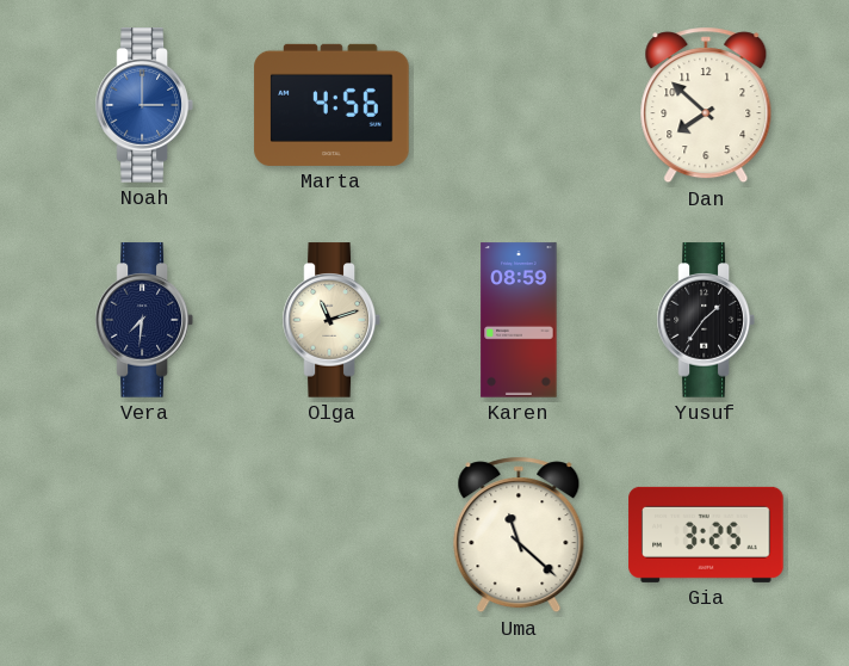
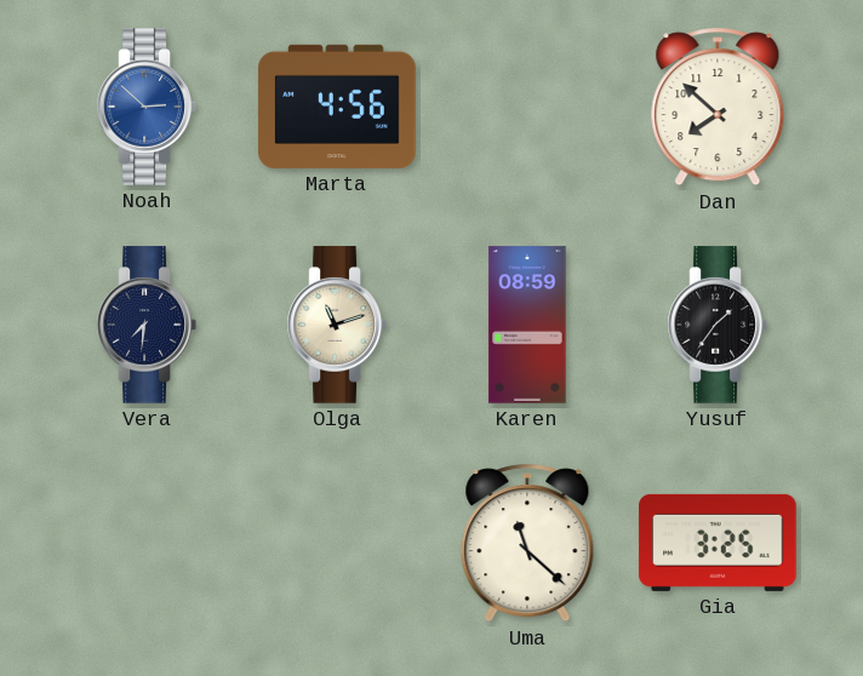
Noah: 3:00 -> 2:52
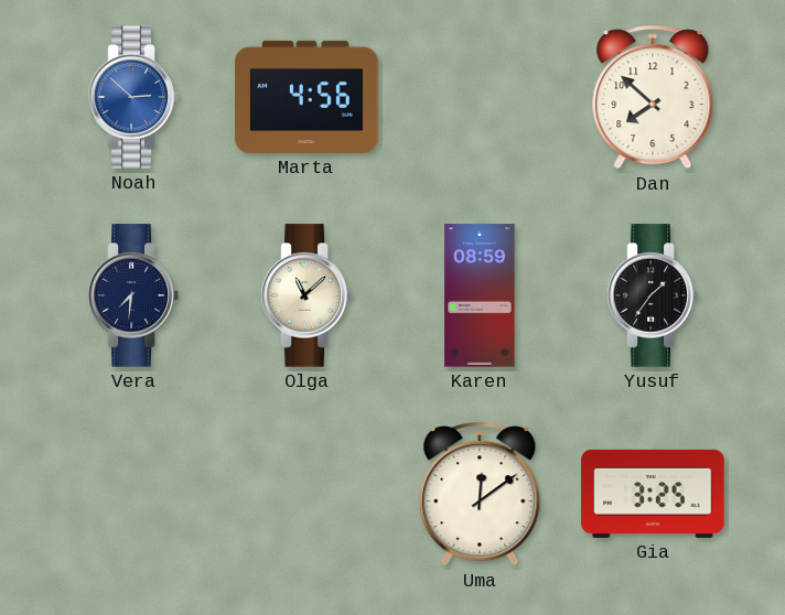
Olga: 11:12 -> 11:08
Uma: 11:22 -> 12:09
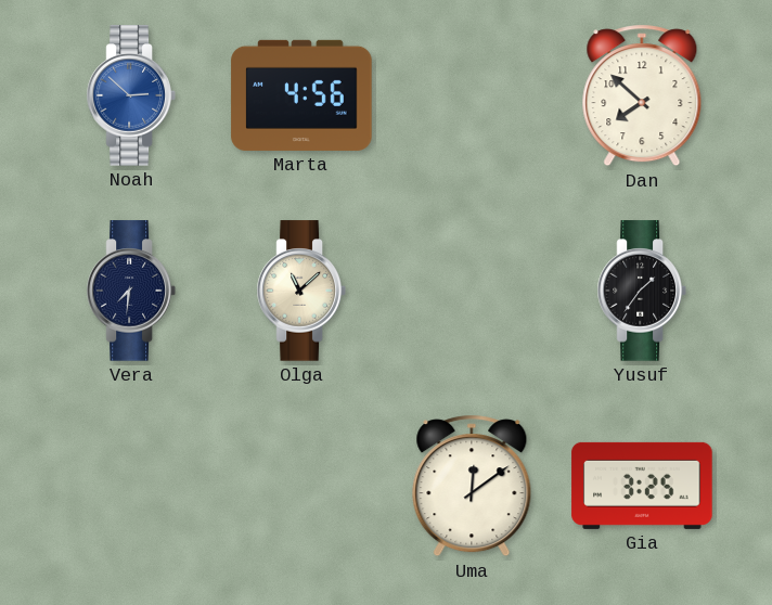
Karen: 08:59 -> none
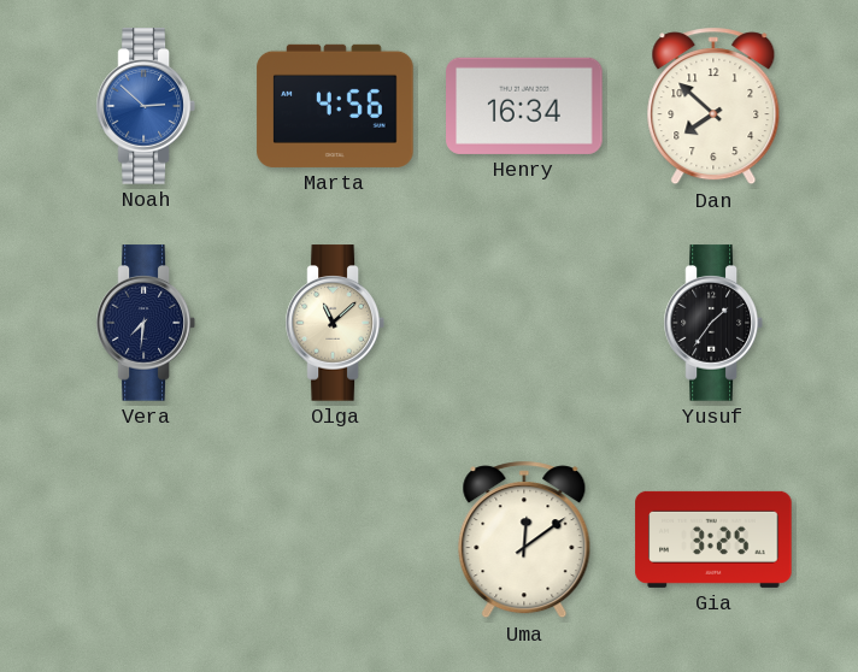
Henry: none -> 16:34
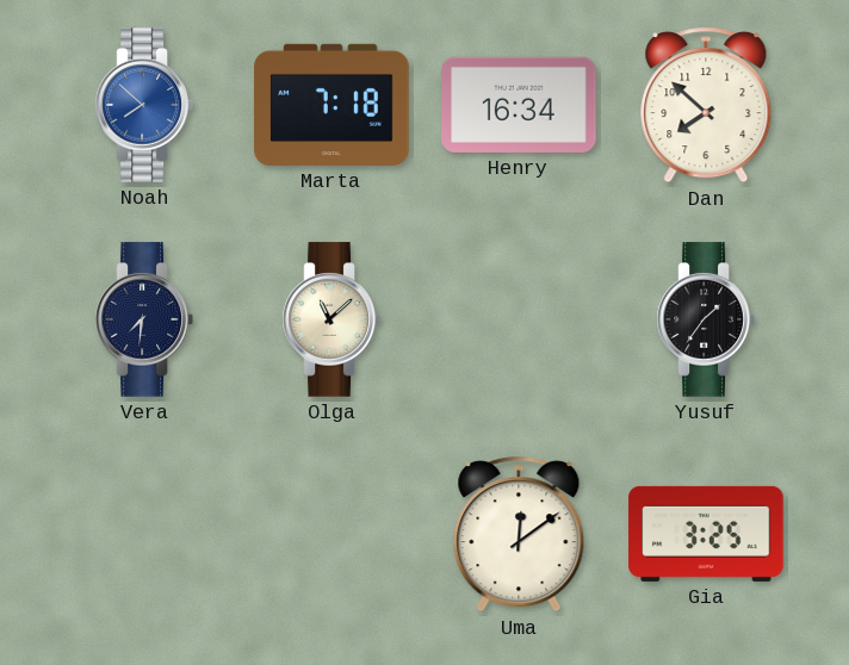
Noah: 2:52 -> 7:52
Marta: 4:56 -> 7:18
